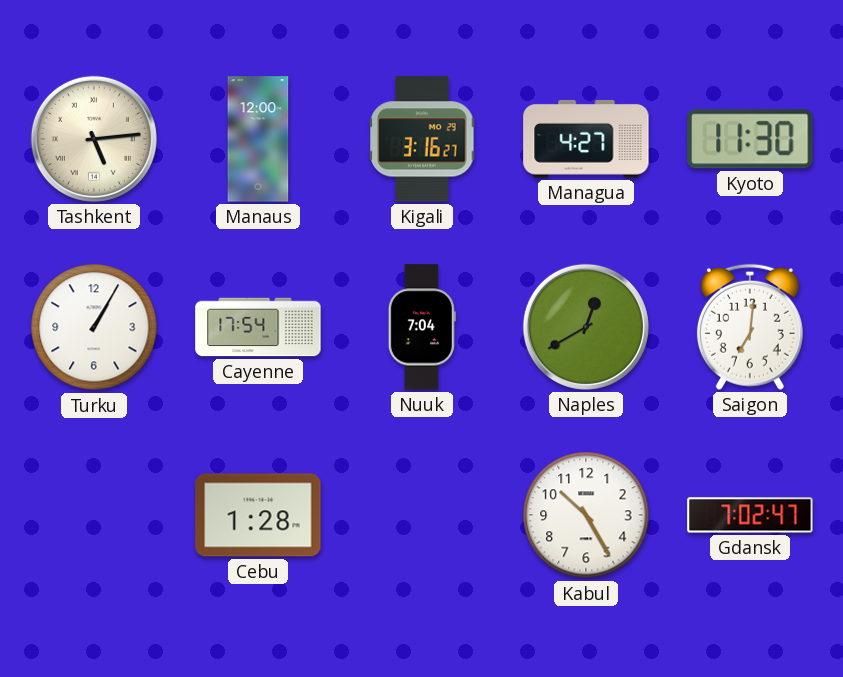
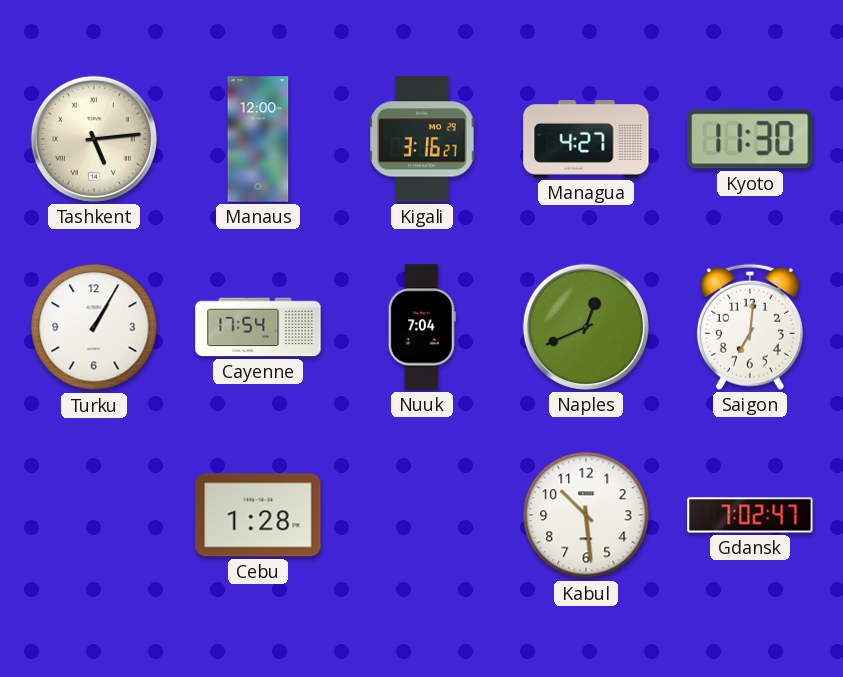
Naples: 12:40 -> 12:41
Kabul: 10:25 -> 10:29
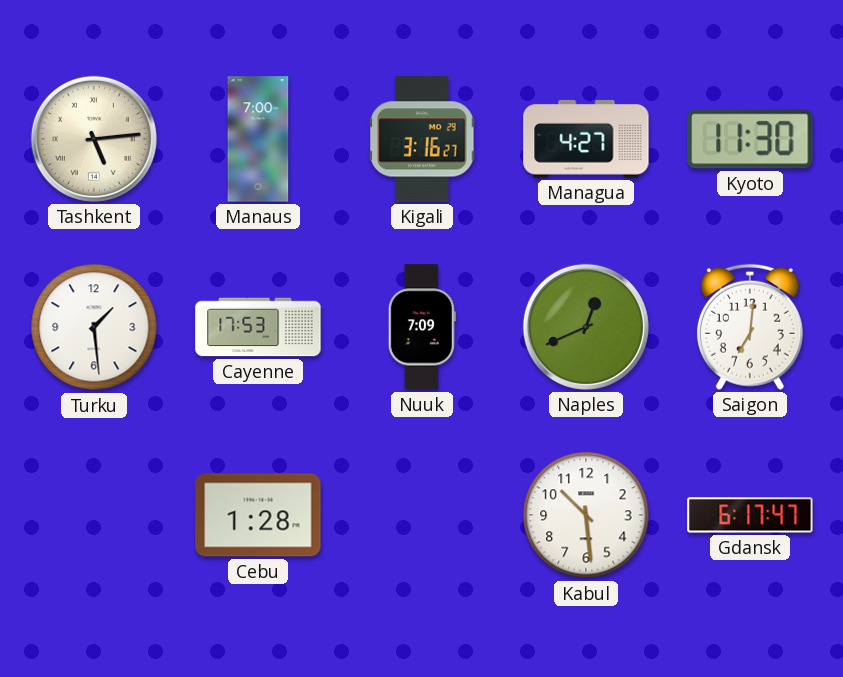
Manaus: 12:00 -> 7:00
Turku: 1:05 -> 1:29
Cayenne: 17:54 -> 17:53
Nuuk: 7:04 -> 7:09
Gdansk: 7:02 -> 6:17
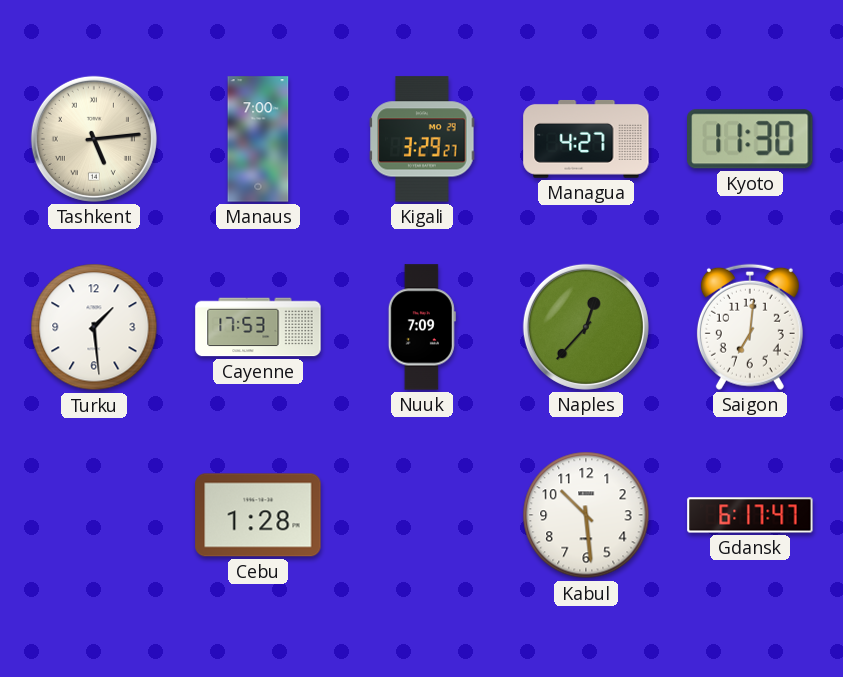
Kigali: 3:16 -> 3:29
Naples: 12:41 -> 12:37
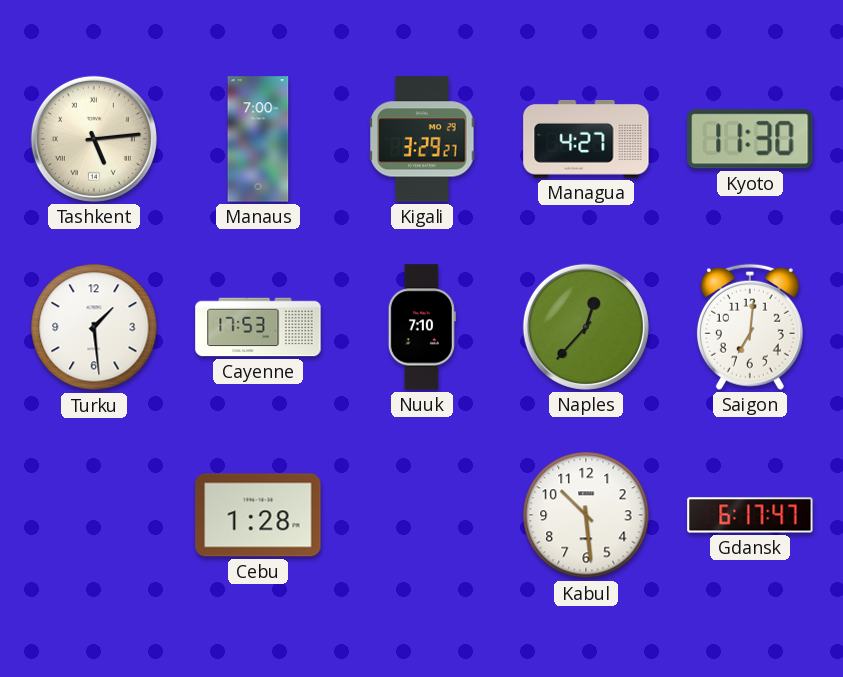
Nuuk: 7:09 -> 7:10
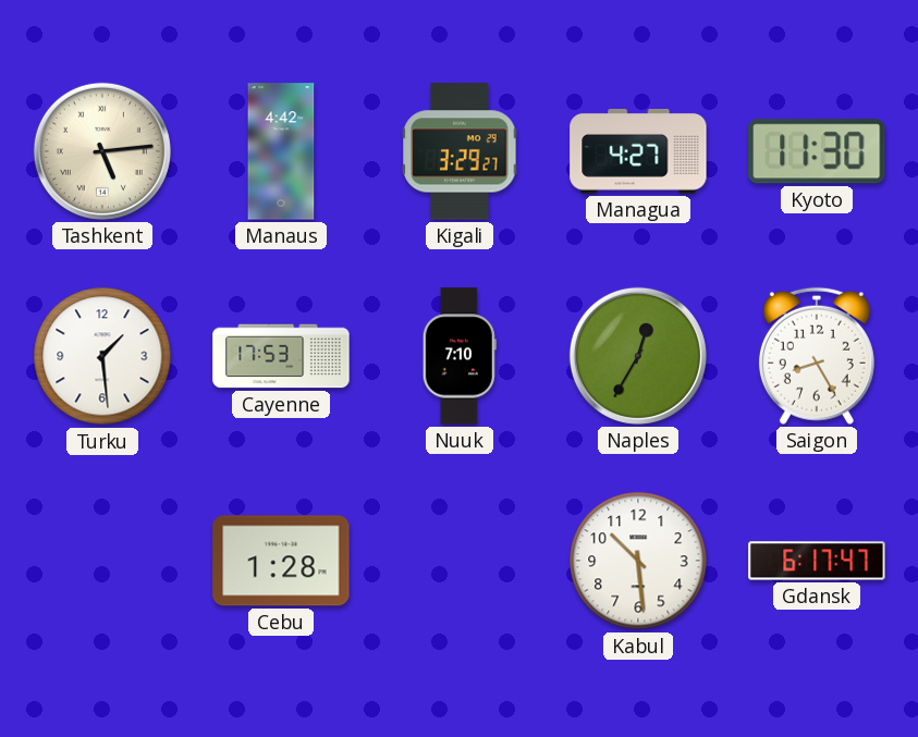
Manaus: 7:00 -> 4:42
Naples: 12:37 -> 12:35
Saigon: 7:01 -> 8:25
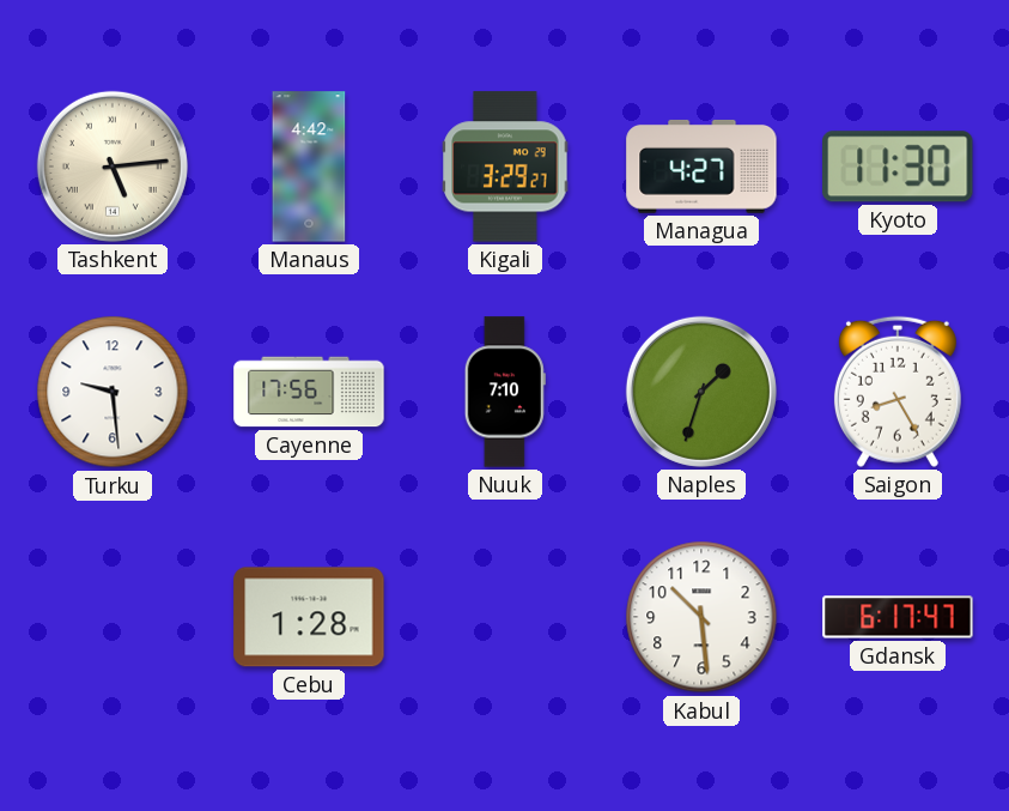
Turku: 1:29 -> 9:29
Cayenne: 17:53 -> 17:56
Naples: 12:35 -> 1:33
